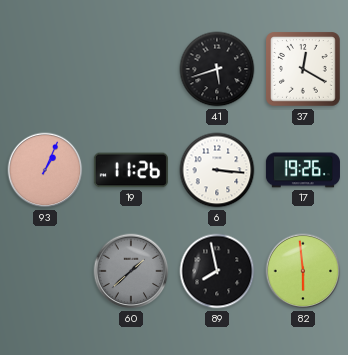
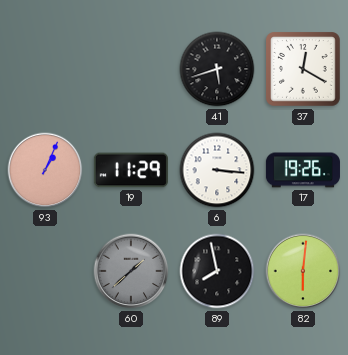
19: 11:26 -> 11:29
82: 5:59 -> 6:01
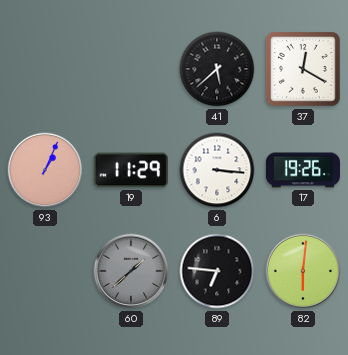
41: 5:42 -> 5:38
89: 7:58 -> 6:46
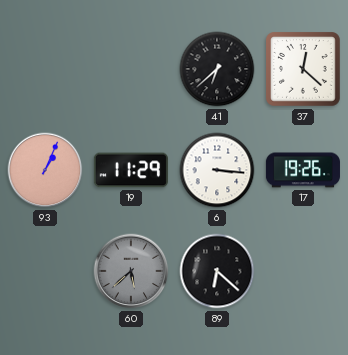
41: 5:38 -> 6:38
37: 12:20 -> 12:22
60: 1:38 -> 5:38
89: 6:46 -> 6:22
82: 6:01 -> none
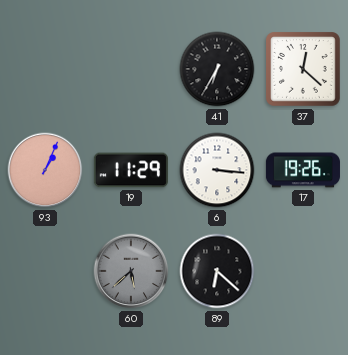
41: 6:38 -> 6:35
